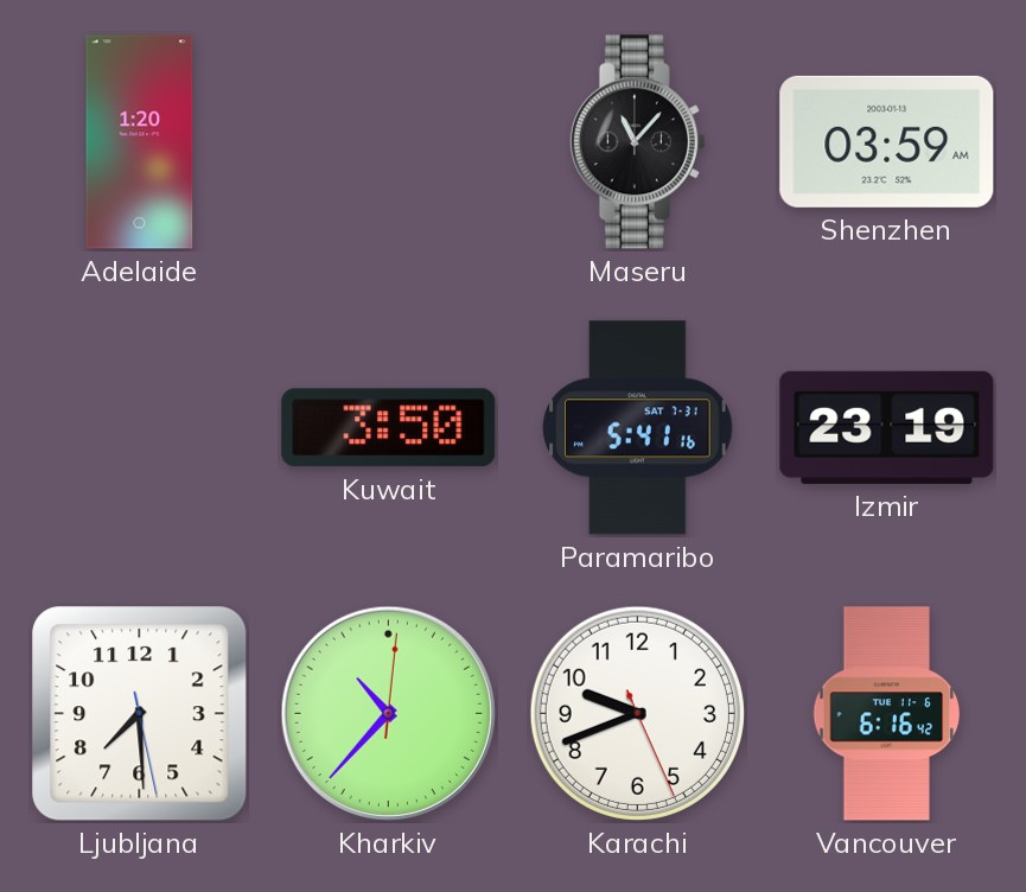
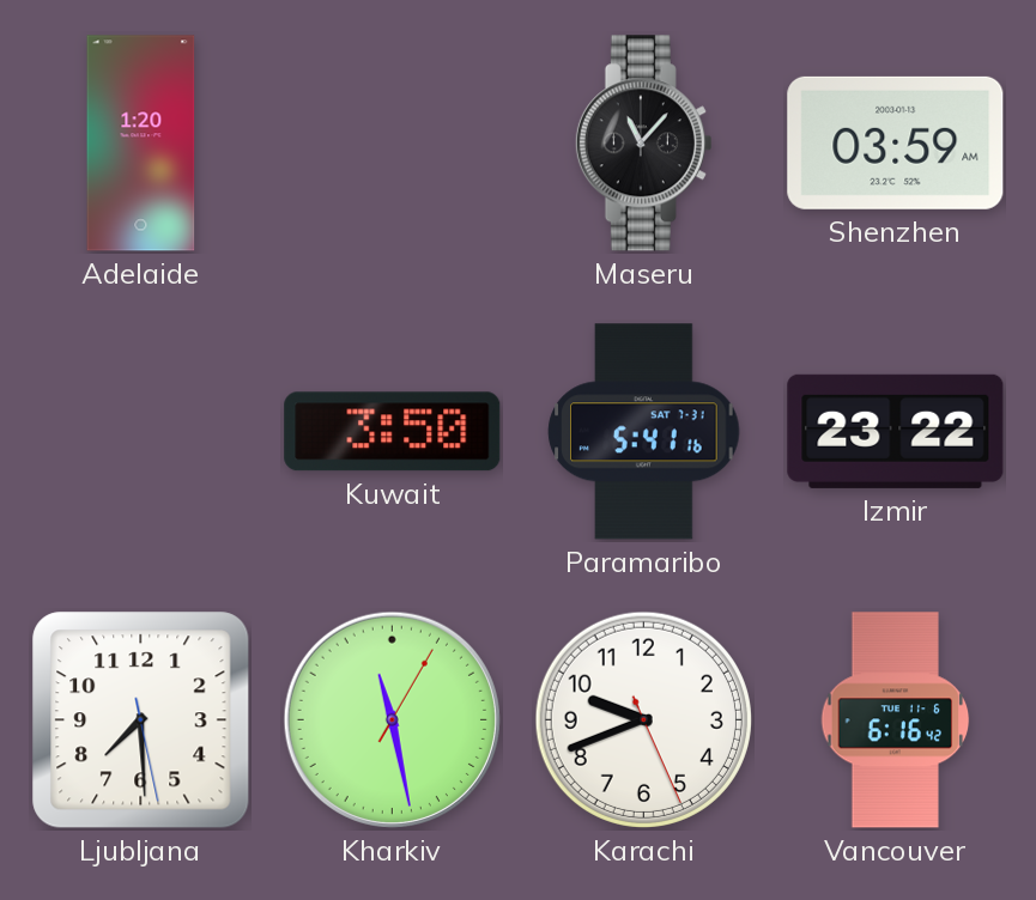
Izmir: 23:19 -> 23:22
Kharkiv: 10:37 -> 11:28
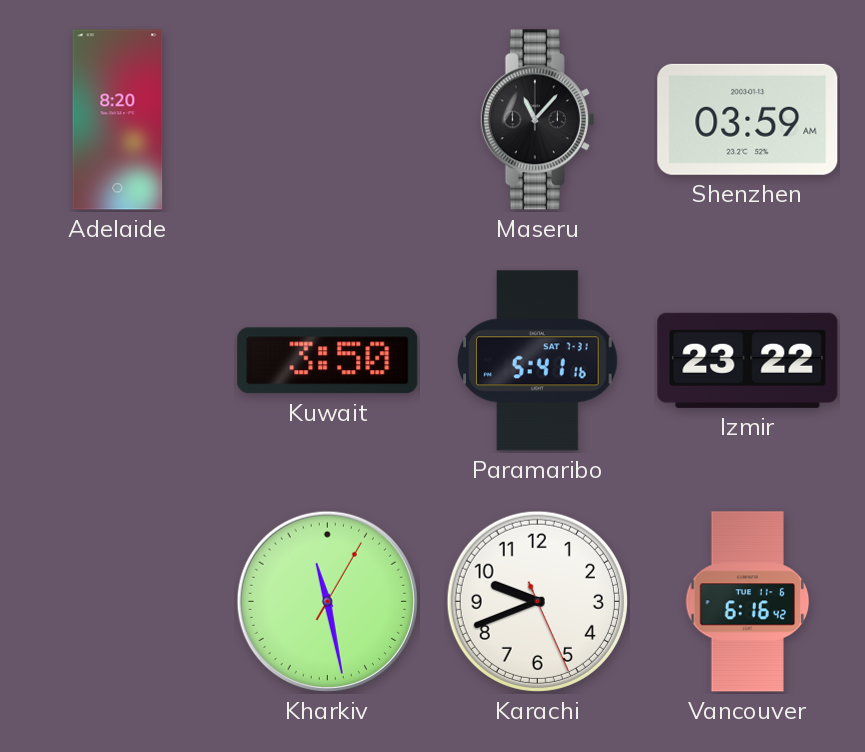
Adelaide: 1:20 -> 8:20
Ljubljana: 7:29 -> none
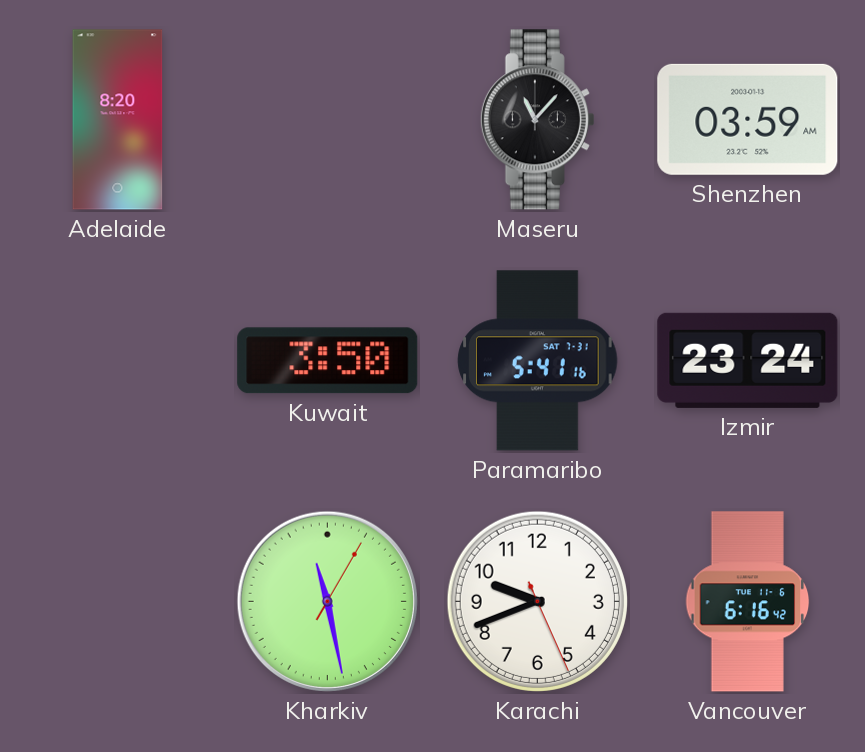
Izmir: 23:22 -> 23:24
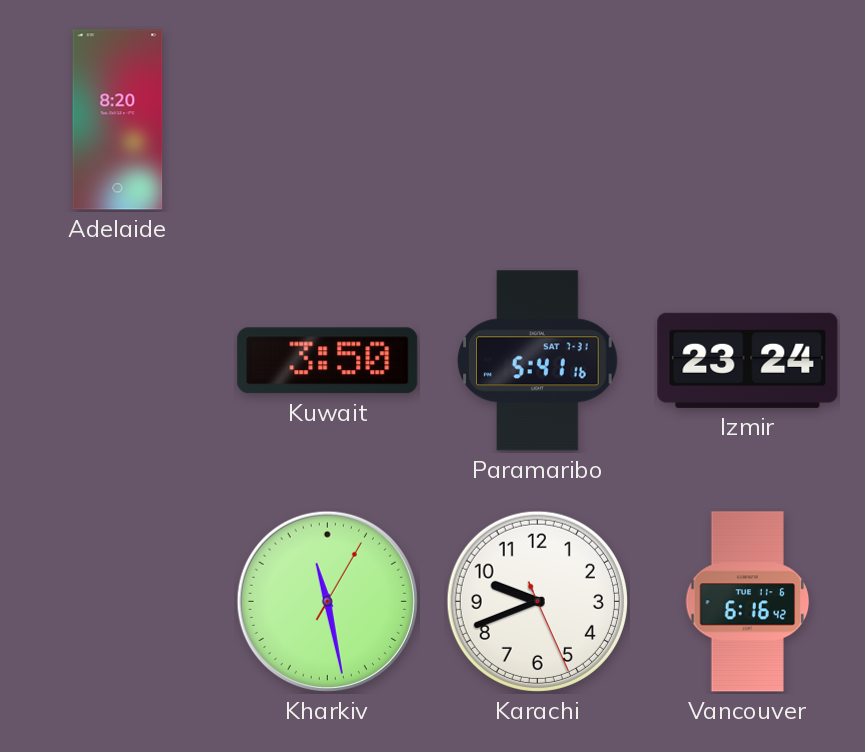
Maseru: 11:07 -> none
Shenzhen: 03:59 -> none
